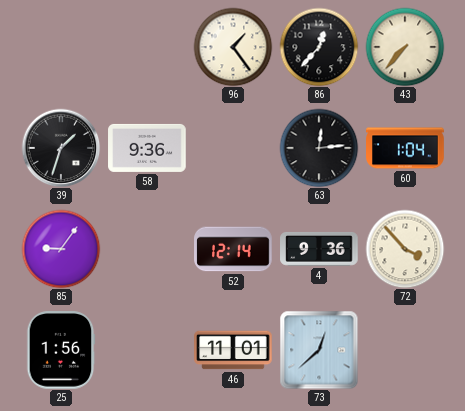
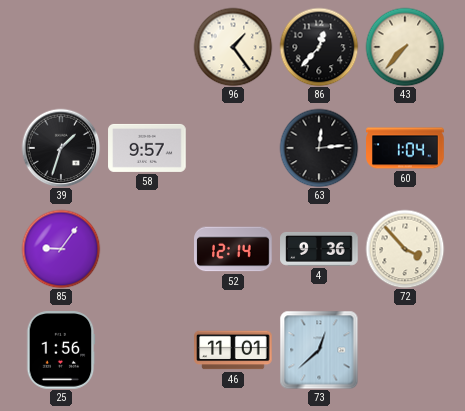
58: 9:36 -> 9:57
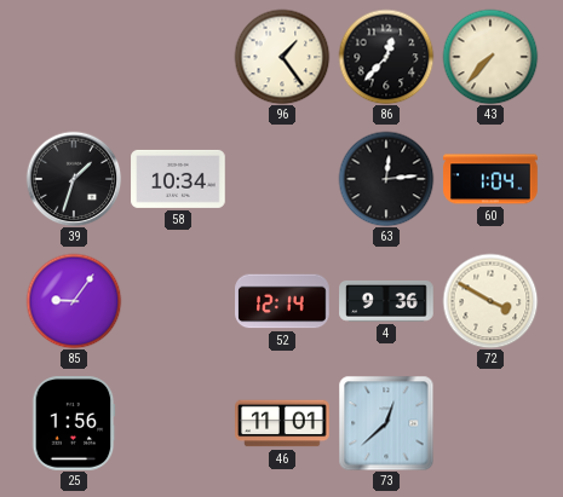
58: 9:57 -> 10:34
72: 3:53 -> 3:50
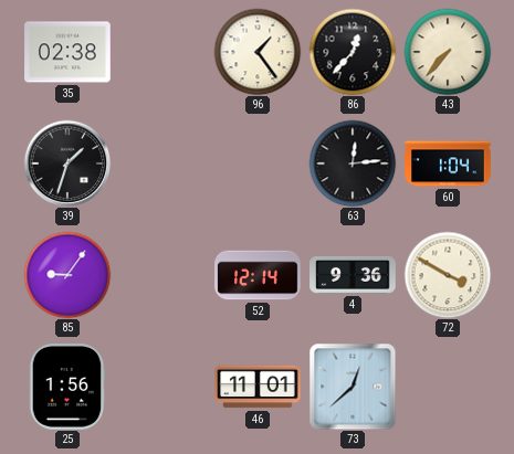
35: none -> 02:38
58: 10:34 -> none
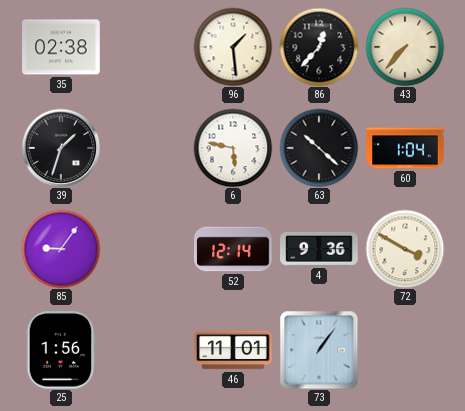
96: 1:24 -> 1:29
6: none -> 5:47
63: 12:14 -> 10:22
73: 12:38 -> 1:06
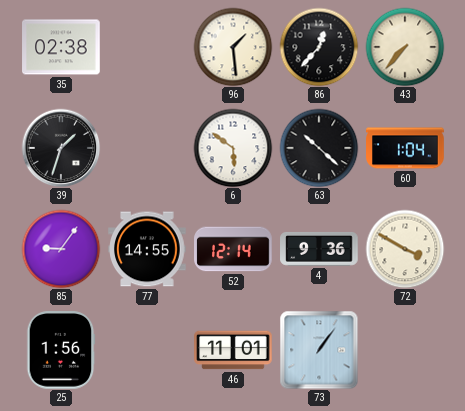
6: 5:47 -> 5:51
77: none -> 14:55
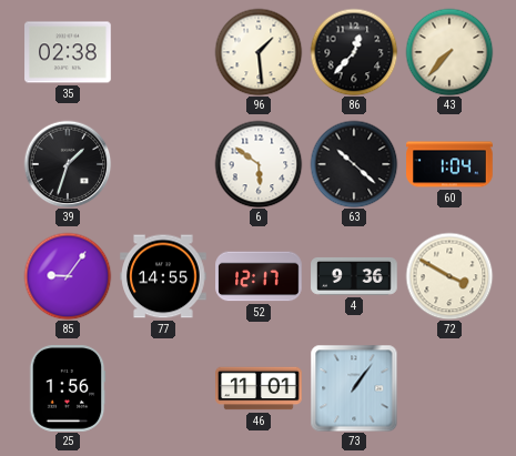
52: 12:14 -> 12:17
